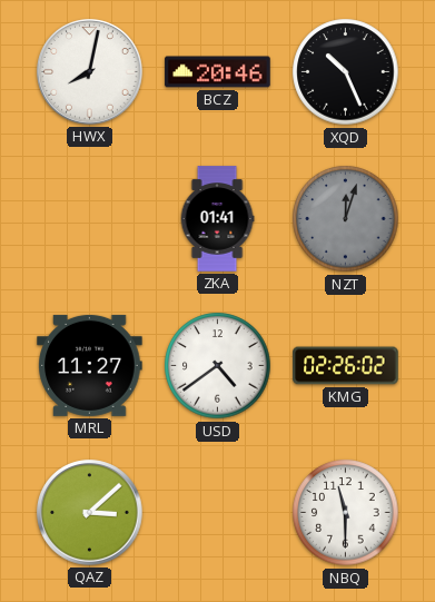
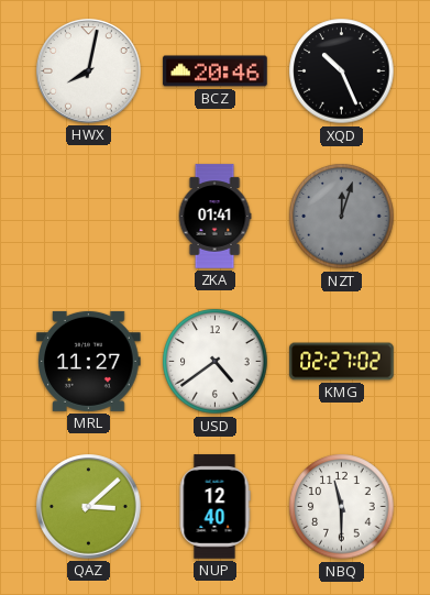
KMG: 02:26 -> 02:27
NUP: none -> 12:40
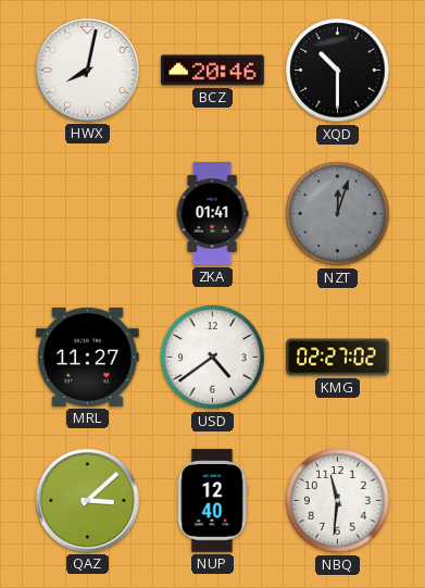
XQD: 10:26 -> 10:30
NBQ: 11:30 -> 11:31
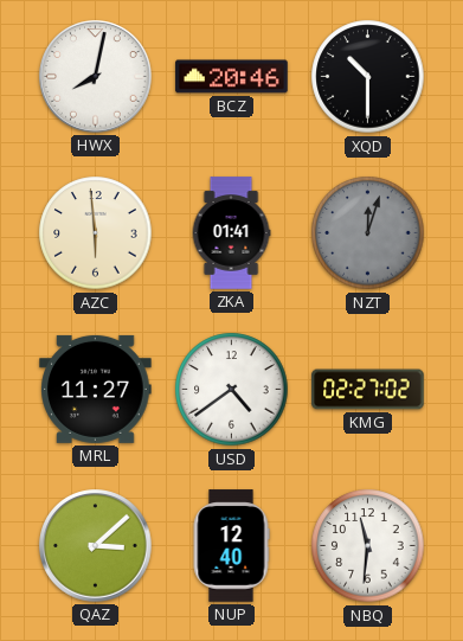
AZC: none -> 5:59
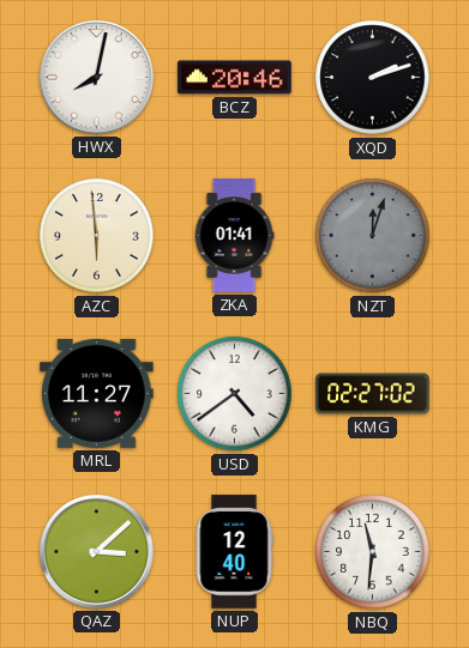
XQD: 10:30 -> 2:12
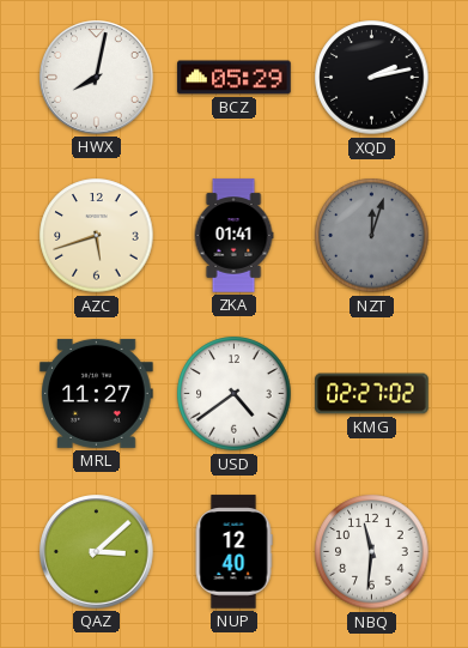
BCZ: 20:46 -> 05:29
XQD: 2:12 -> 2:13
AZC: 5:59 -> 5:42
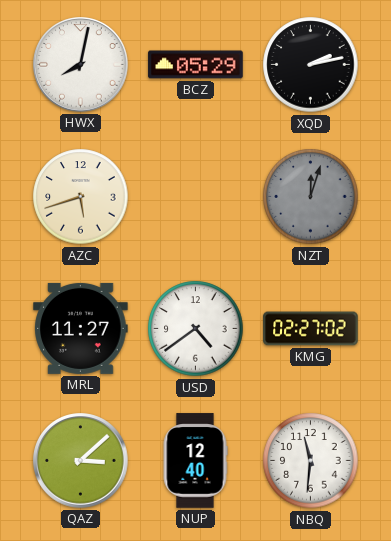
ZKA: 01:41 -> none
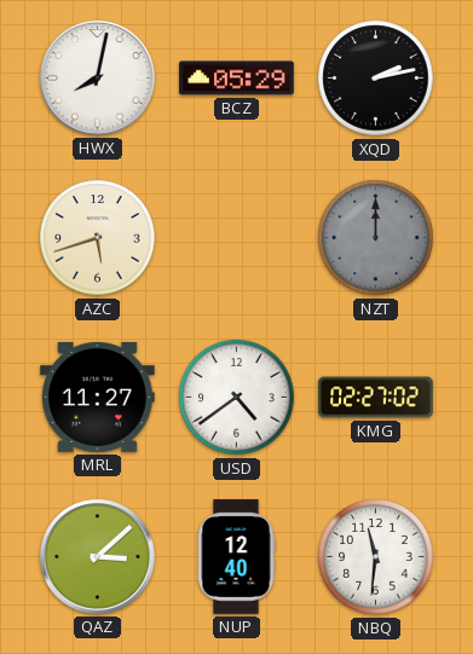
NZT: 12:03 -> 12:00
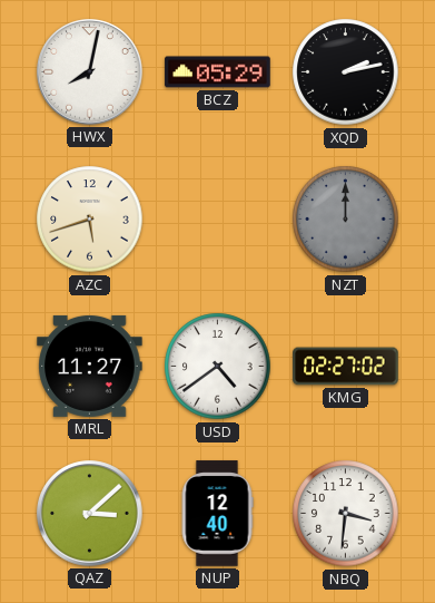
NBQ: 11:31 -> 3:31
